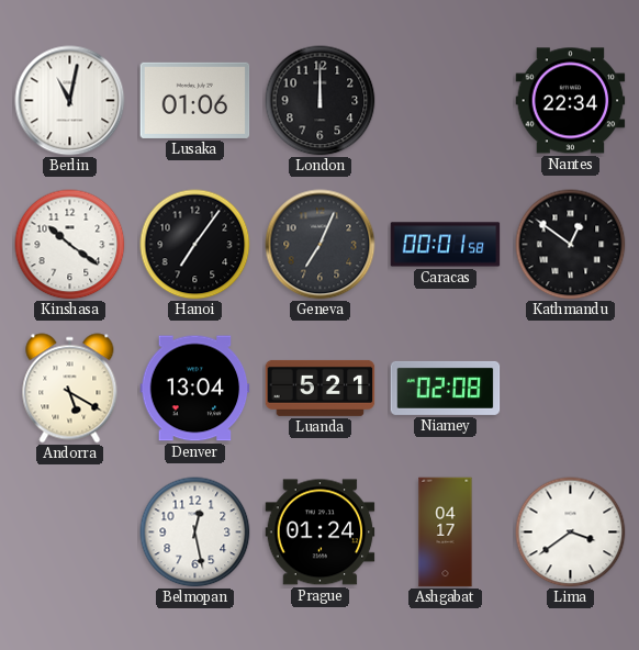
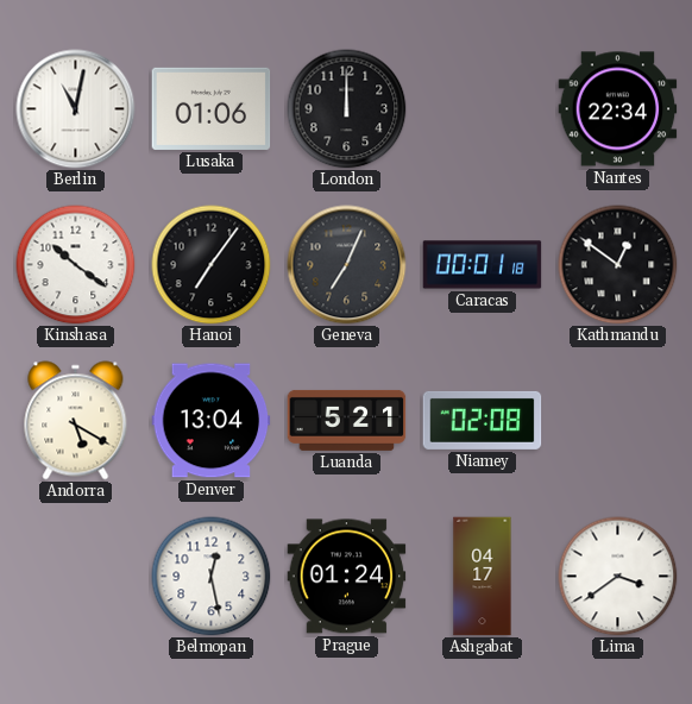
Caracas: 00:01:58 -> 00:01:18
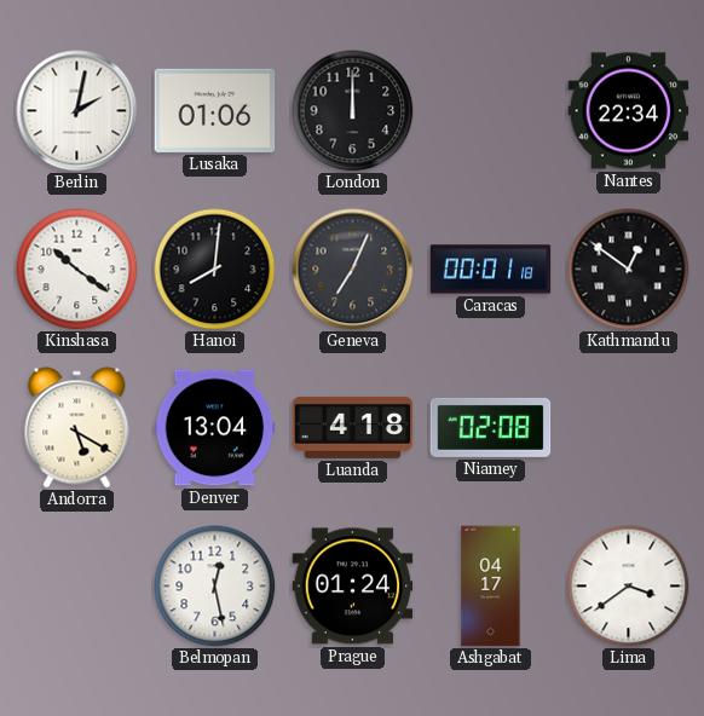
Berlin: 11:02 -> 2:02
Hanoi: 7:06 -> 8:01
Luanda: 5:21 -> 4:18
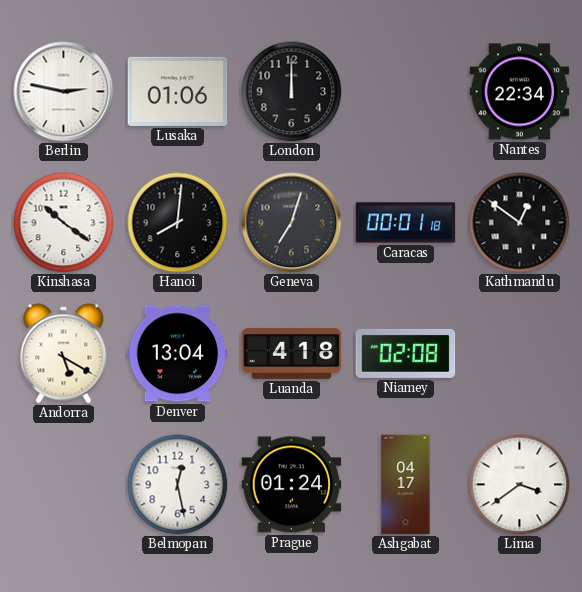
Berlin: 2:02 -> 2:47
Geneva: 7:04 -> 7:03
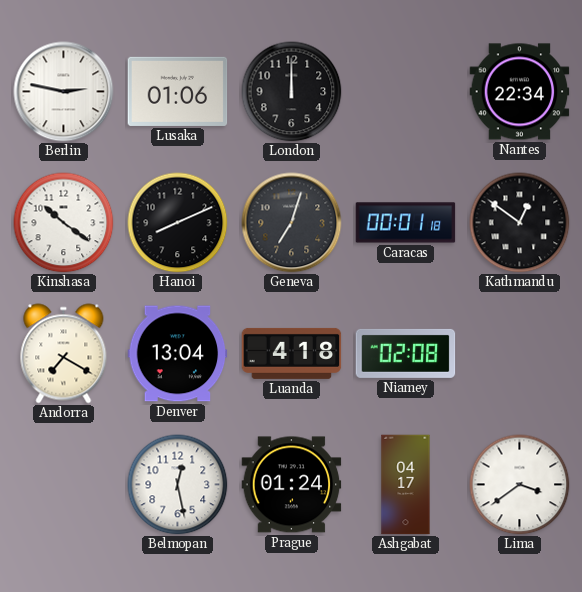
Hanoi: 8:01 -> 8:11
Andorra: 5:20 -> 7:20
